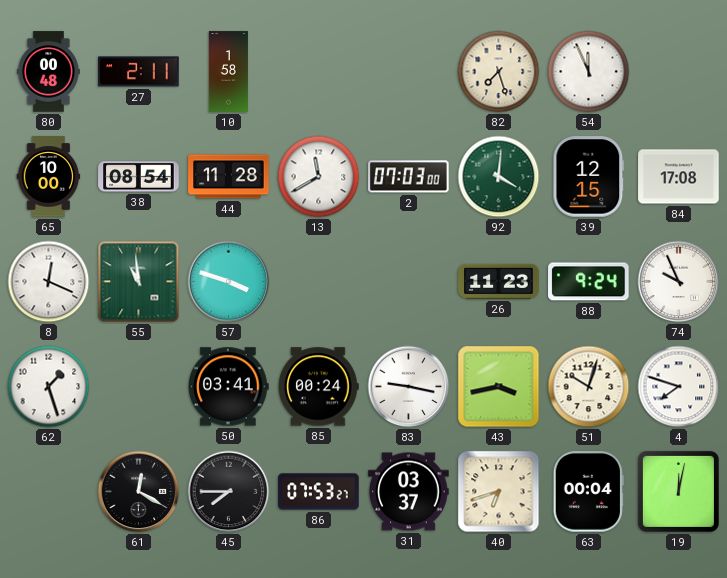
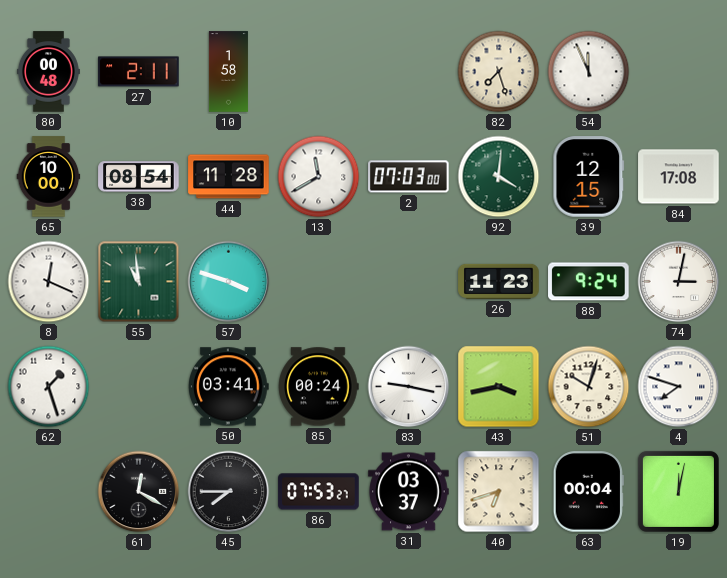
74: 9:56 -> 3:02
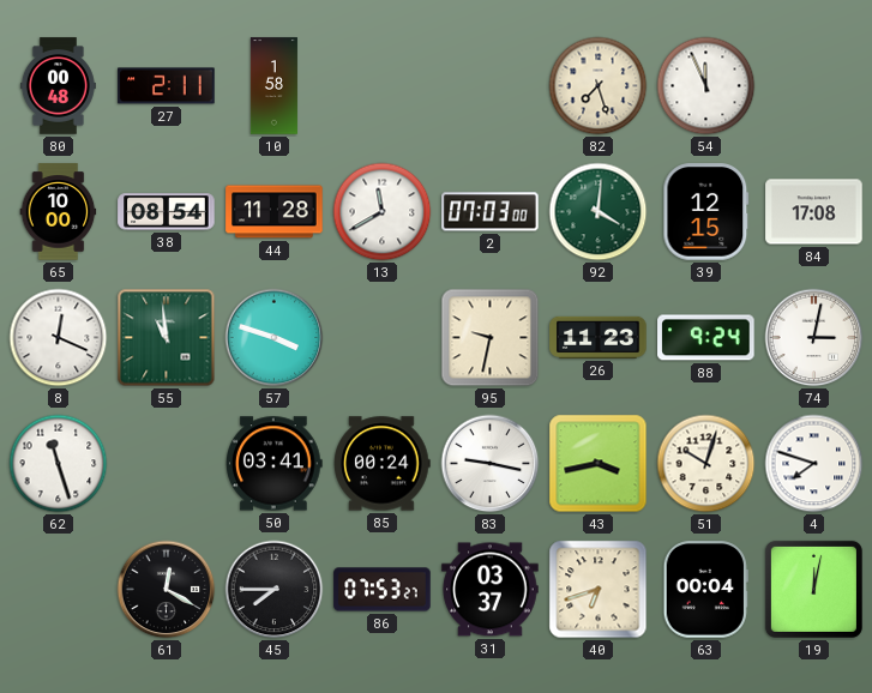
95: none -> 9:32
62: 1:27 -> 11:27
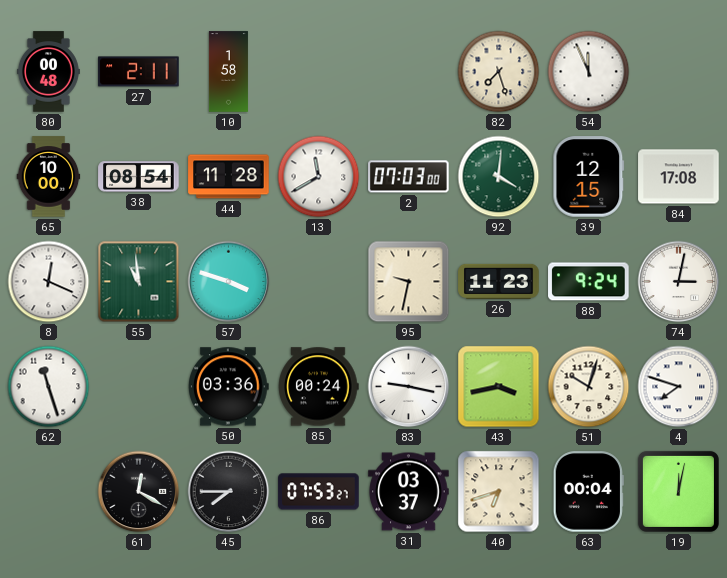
50: 03:41 -> 03:36
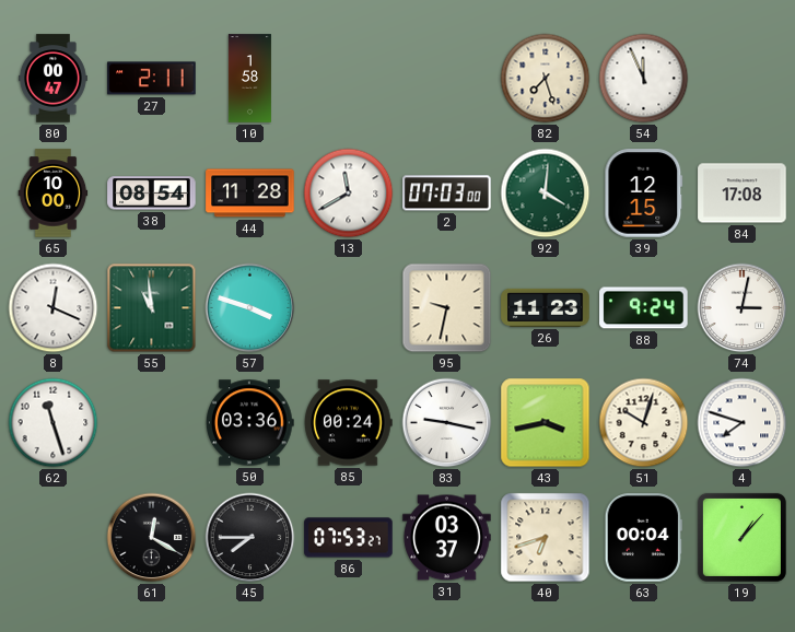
80: 00:48 -> 00:47
19: 12:02 -> 1:07
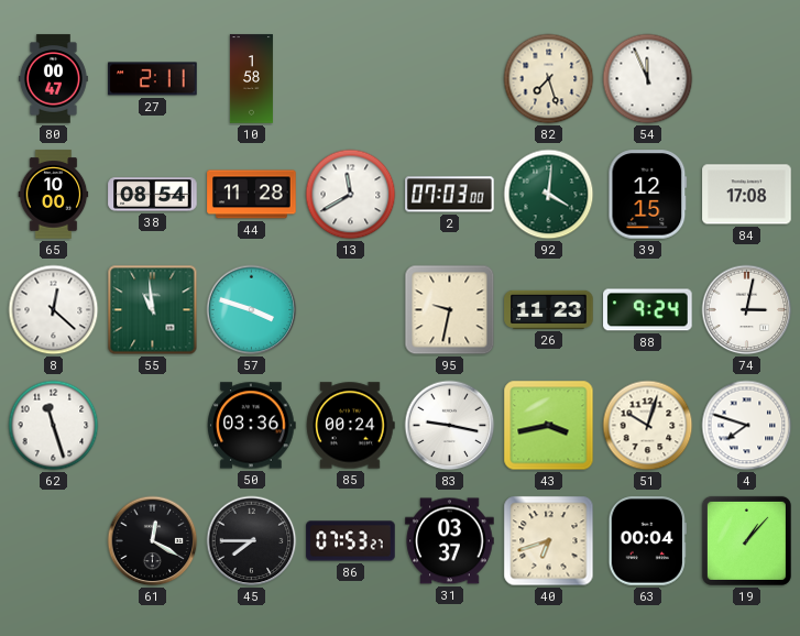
8: 12:19 -> 12:22
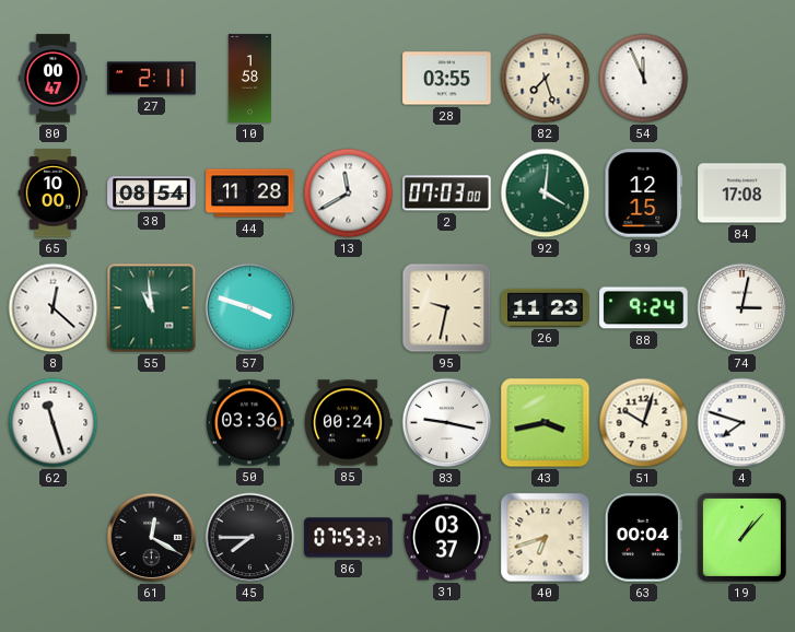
28: none -> 03:55
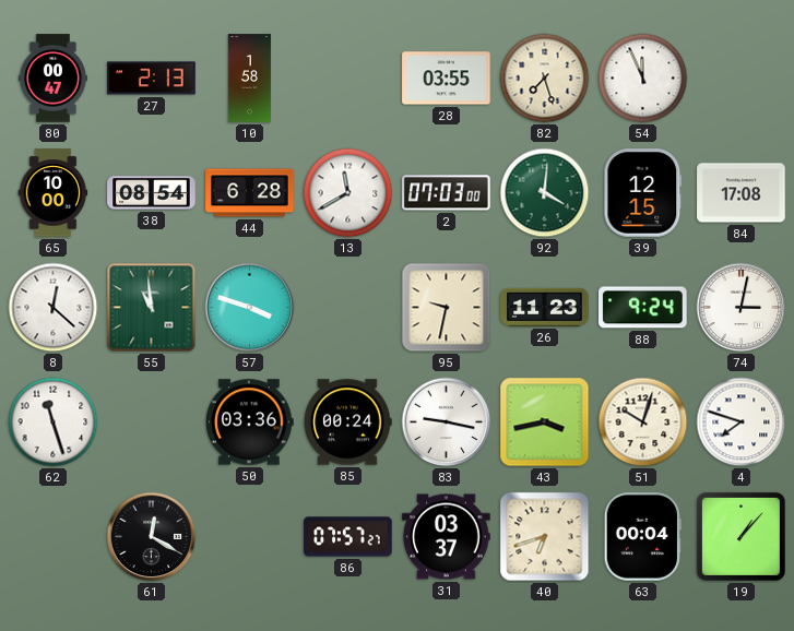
27: 2:11 -> 2:13
44: 11:28 -> 6:28
45: 7:45 -> none
86: 07:53 -> 07:57
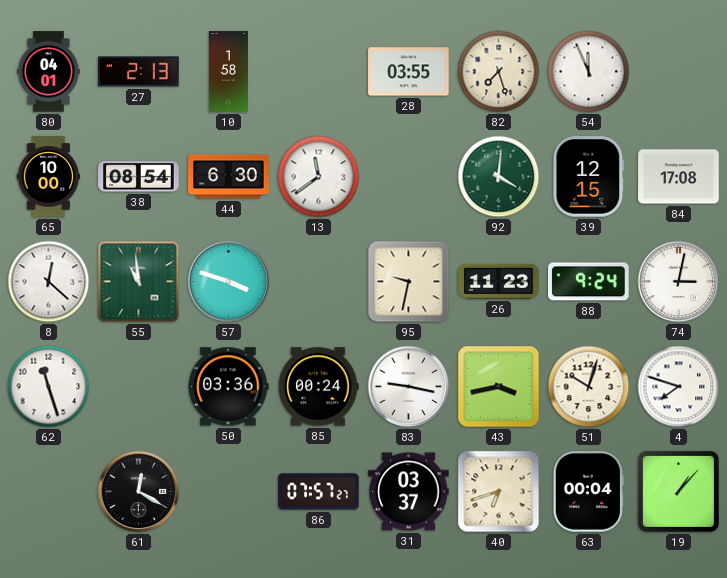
80: 00:47 -> 04:01
44: 6:28 -> 6:30
13: 11:40 -> 11:39
2: 07:03 -> none
